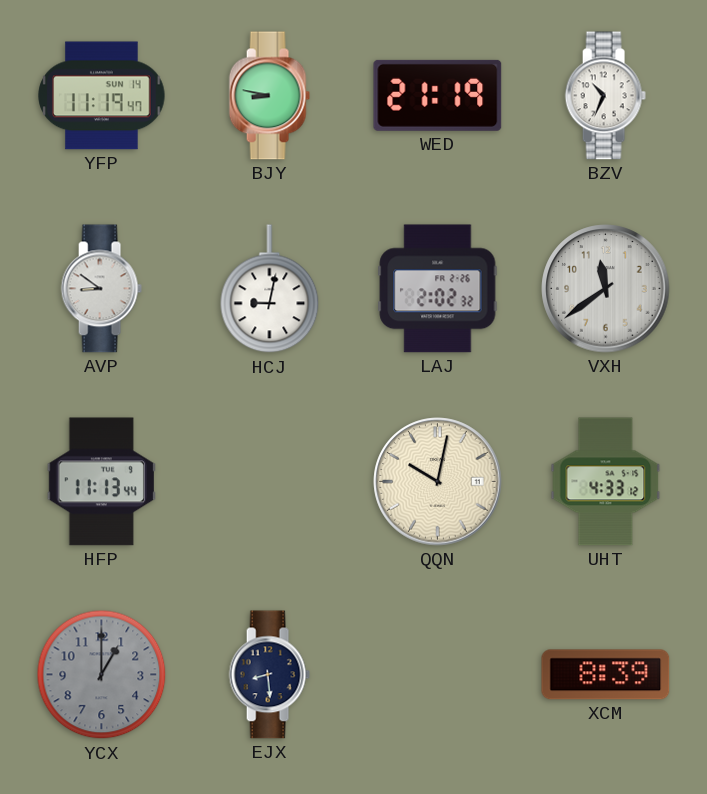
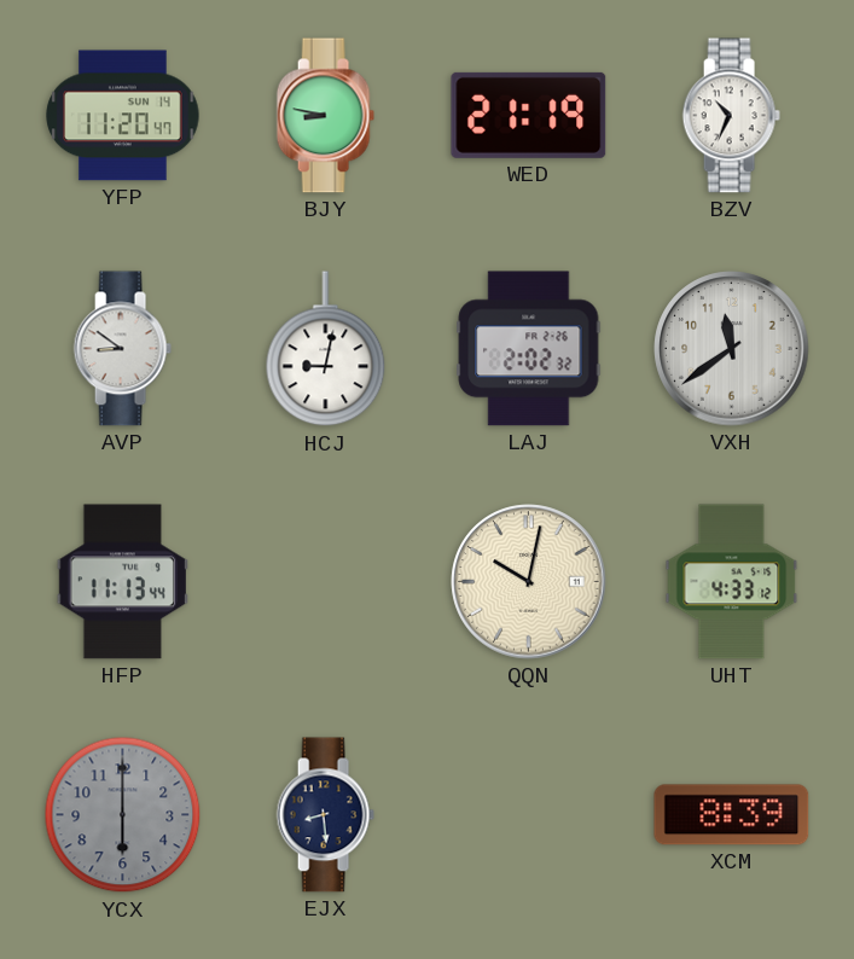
YFP: 11:19 -> 11:20
YCX: 1:00 -> 6:00
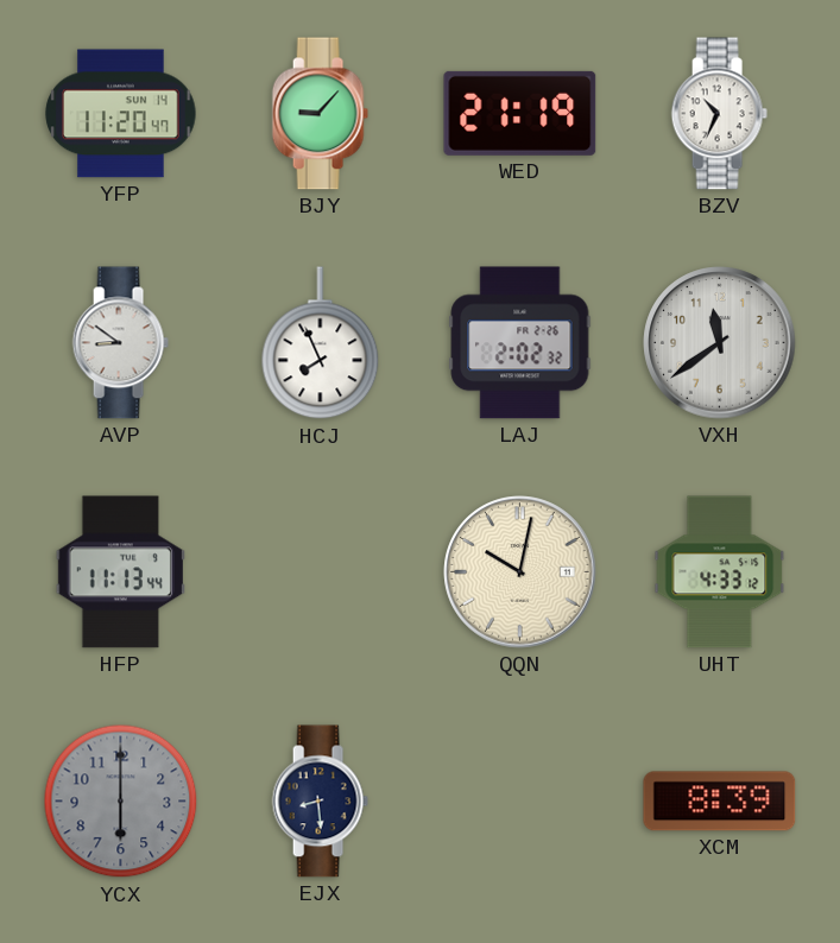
BJY: 8:47 -> 9:07
HCJ: 9:02 -> 7:56
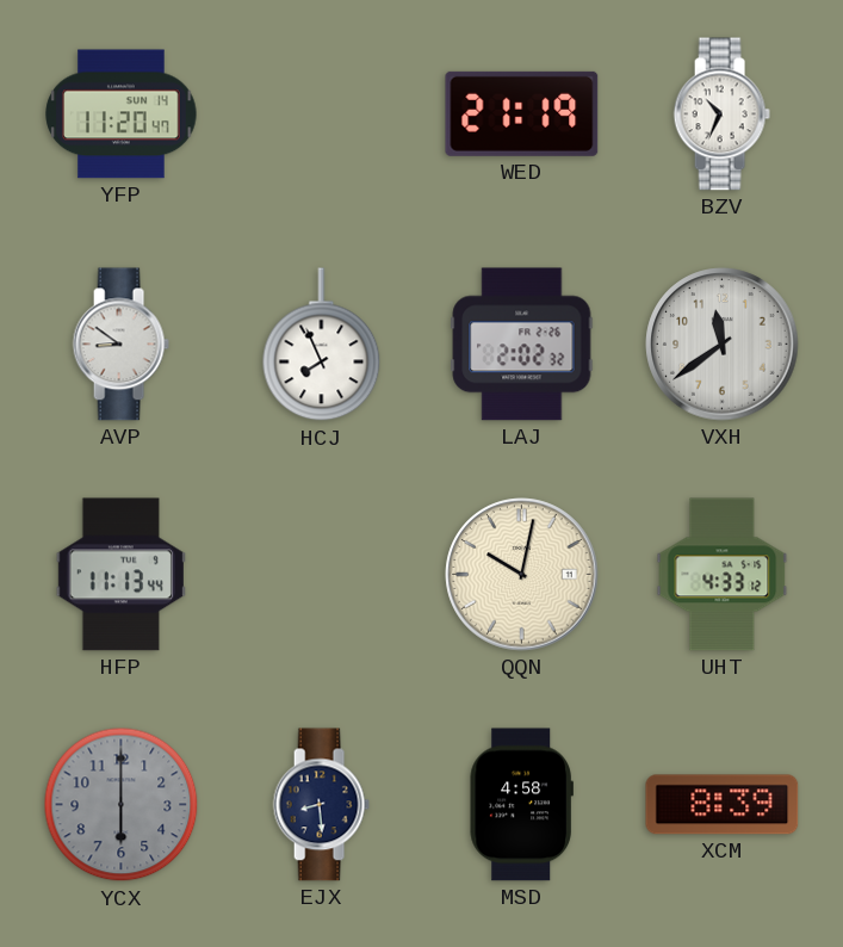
BJY: 9:07 -> none
MSD: none -> 4:58
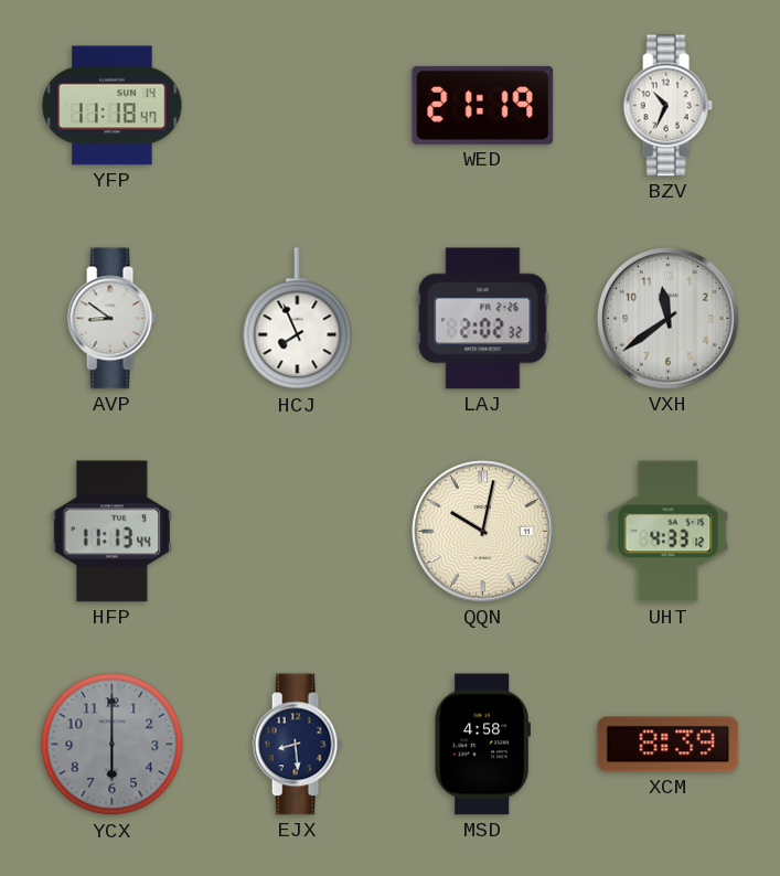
YFP: 11:20 -> 11:18
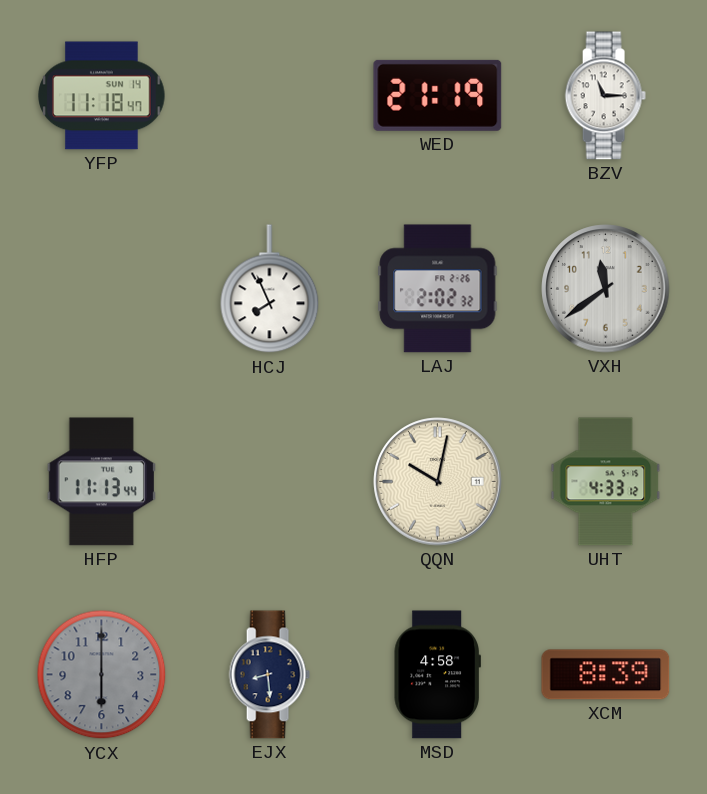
BZV: 10:34 -> 11:15
AVP: 8:51 -> none
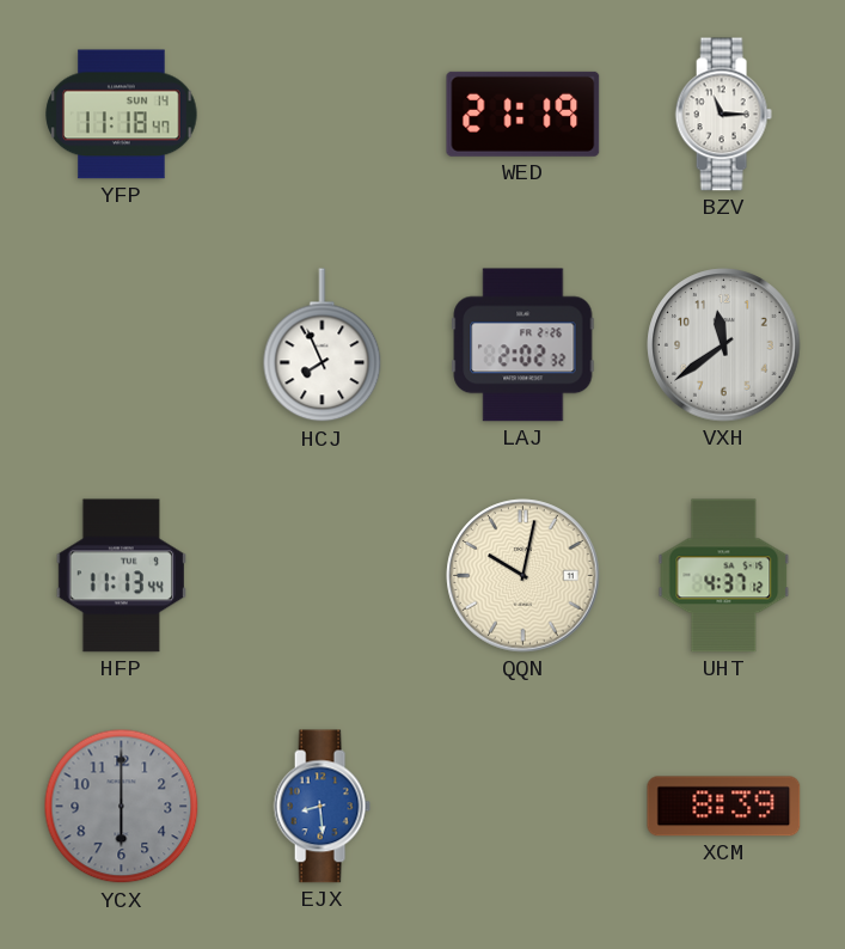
UHT: 4:33 -> 4:37
EJX dial: navy -> blue
MSD: 4:58 -> none
